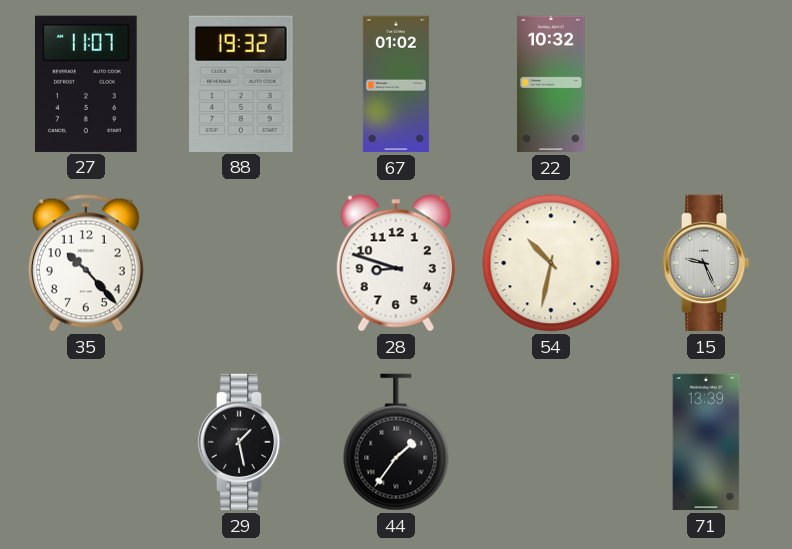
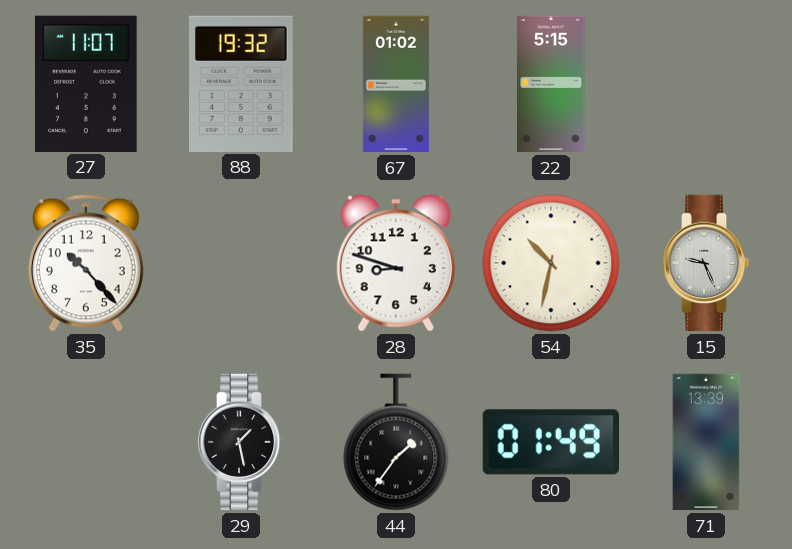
22: 10:32 -> 5:15
80: none -> 01:49
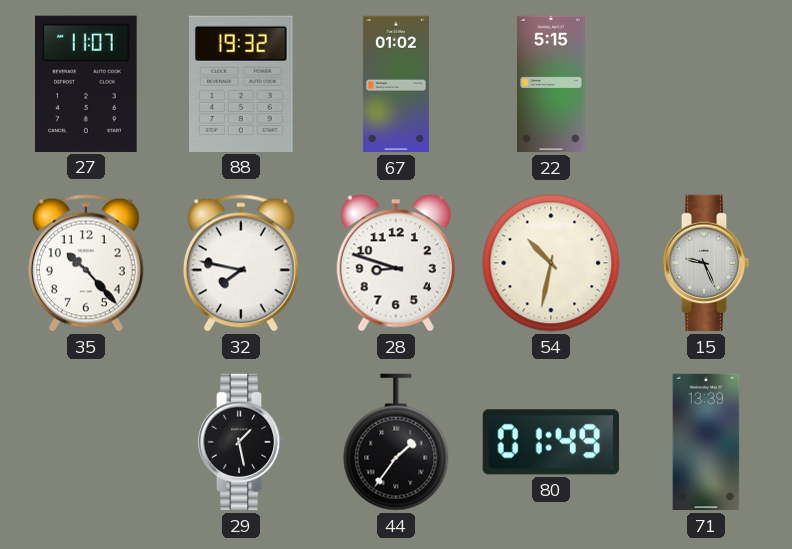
32: none -> 7:47
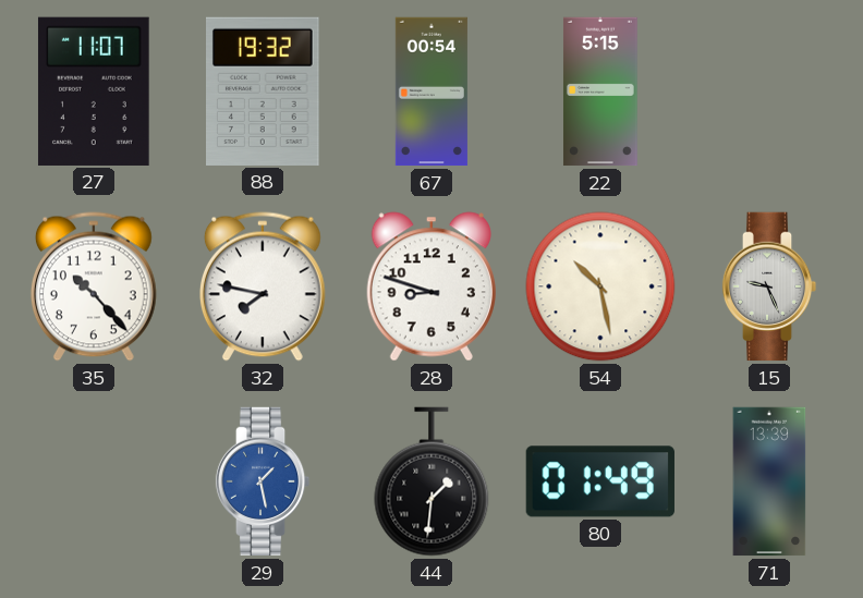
67: 01:02 -> 00:54
54: 10:32 -> 10:28
29 dial: black -> blue
44: 1:36 -> 1:31
